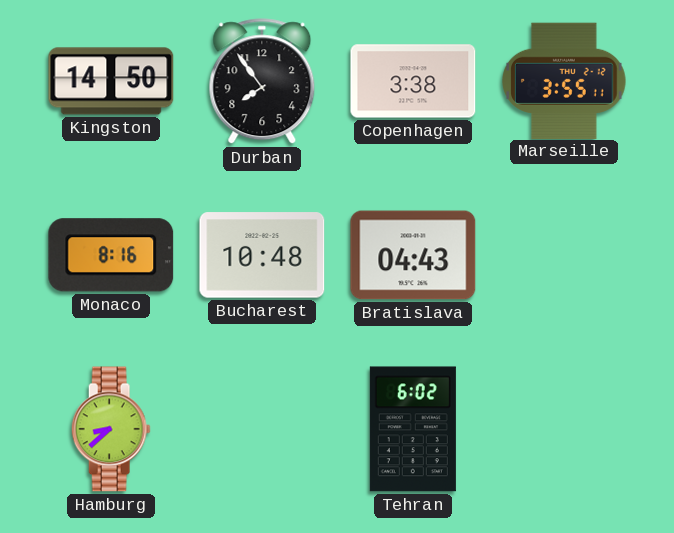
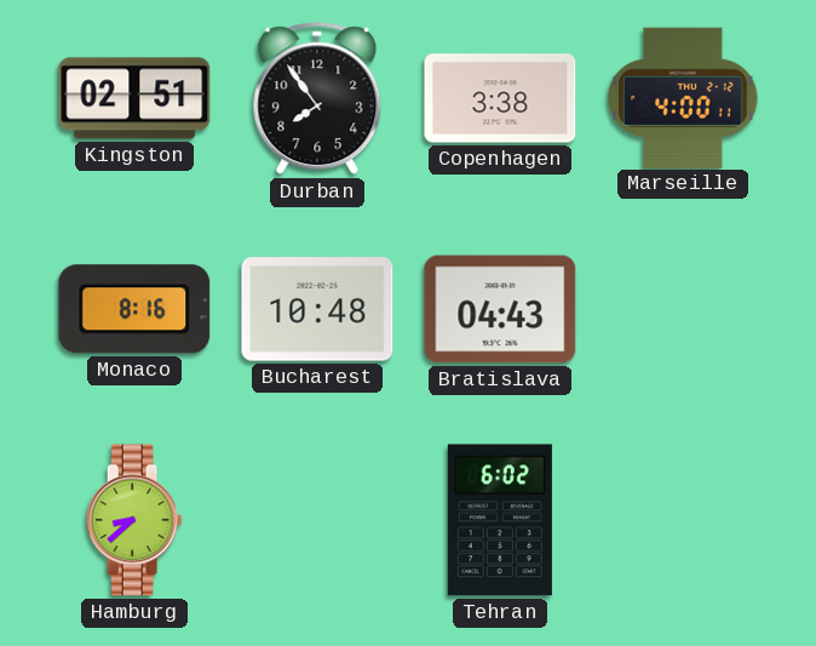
Kingston: 14:50 -> 02:51
Marseille: 3:55 -> 4:00
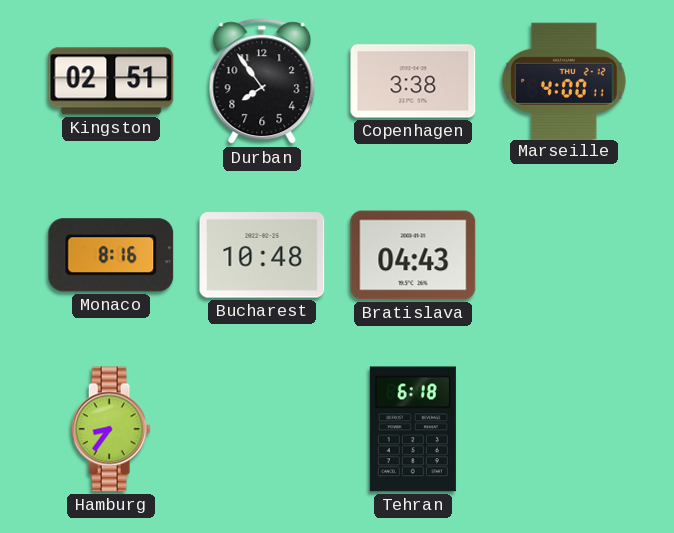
Hamburg: 8:38 -> 8:36
Tehran: 6:02 -> 6:18
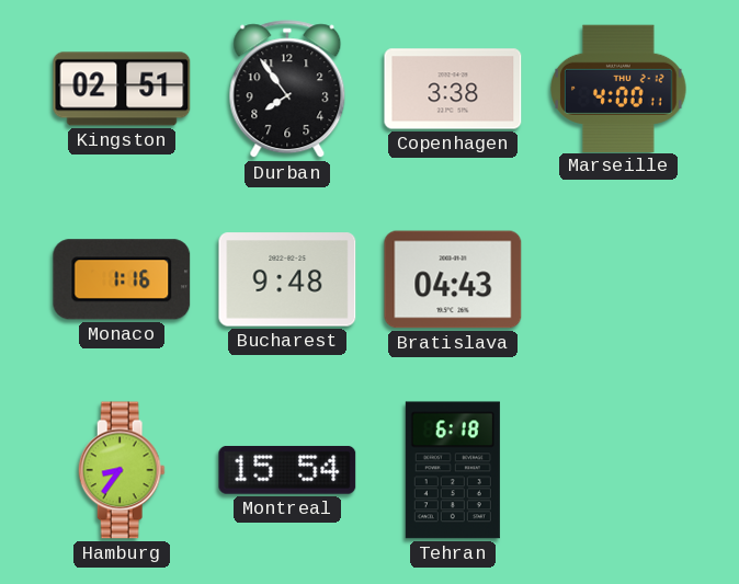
Monaco: 8:16 -> 1:16
Bucharest: 10:48 -> 9:48
Montreal: none -> 15:54
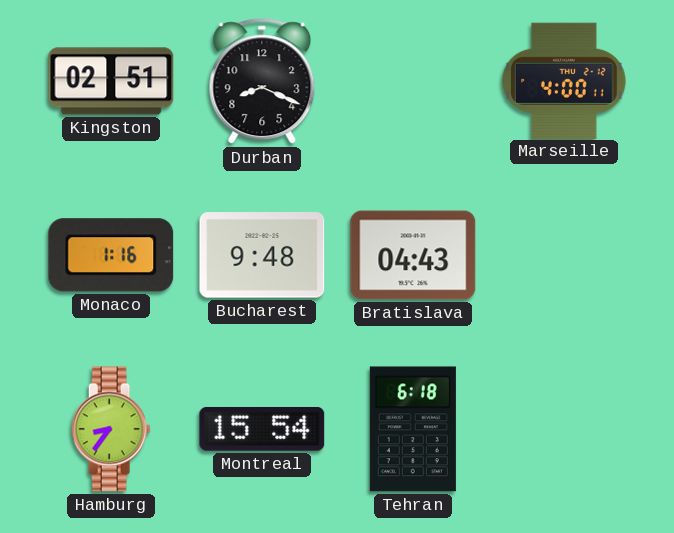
Durban: 7:54 -> 8:19
Copenhagen: 3:38 -> none
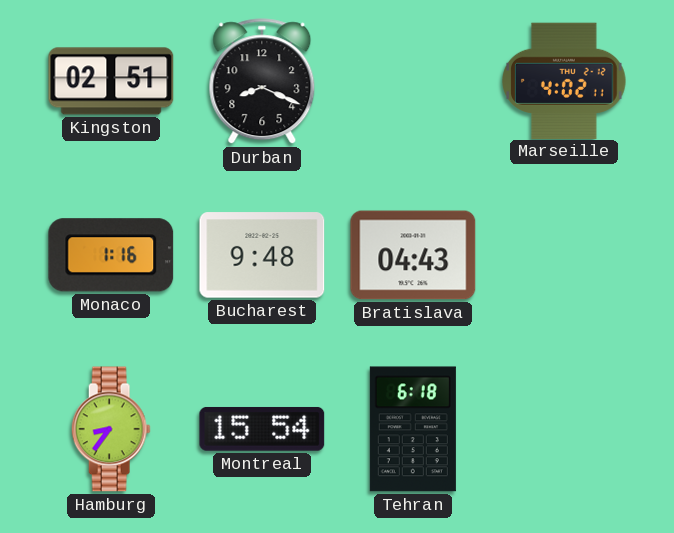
Marseille: 4:00 -> 4:02
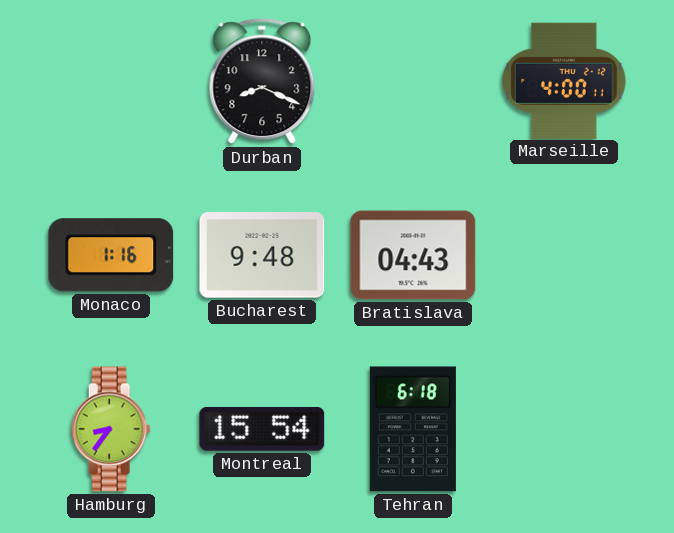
Kingston: 02:51 -> none
Marseille: 4:02 -> 4:00
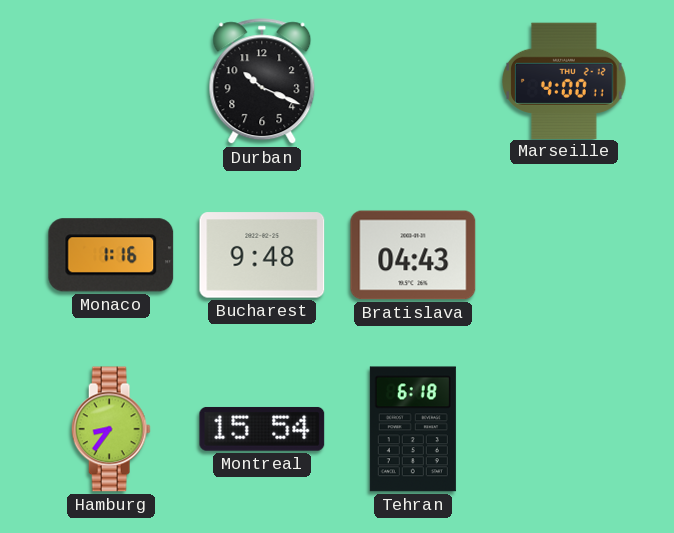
Durban: 8:19 -> 10:19
